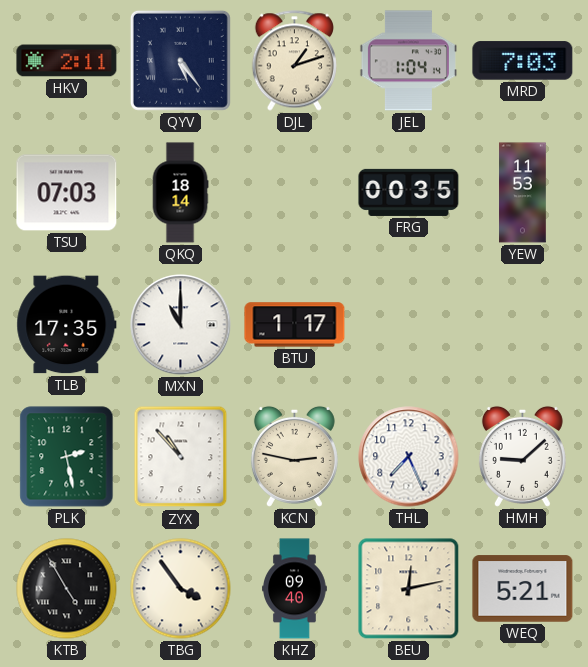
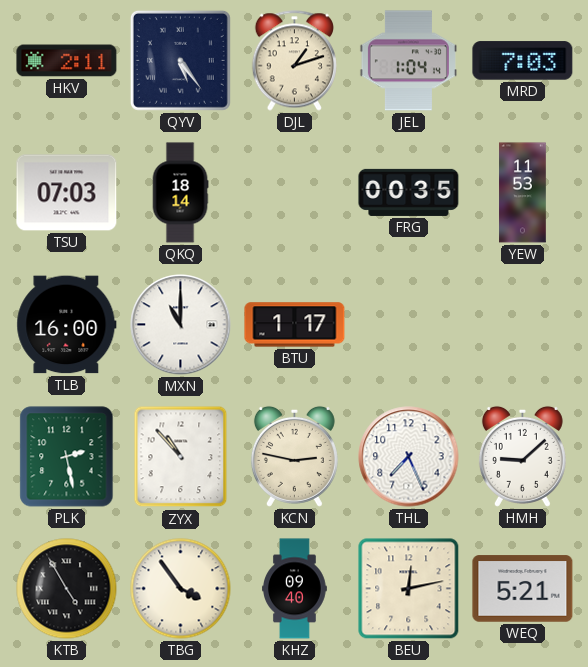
TLB: 17:35 -> 16:00
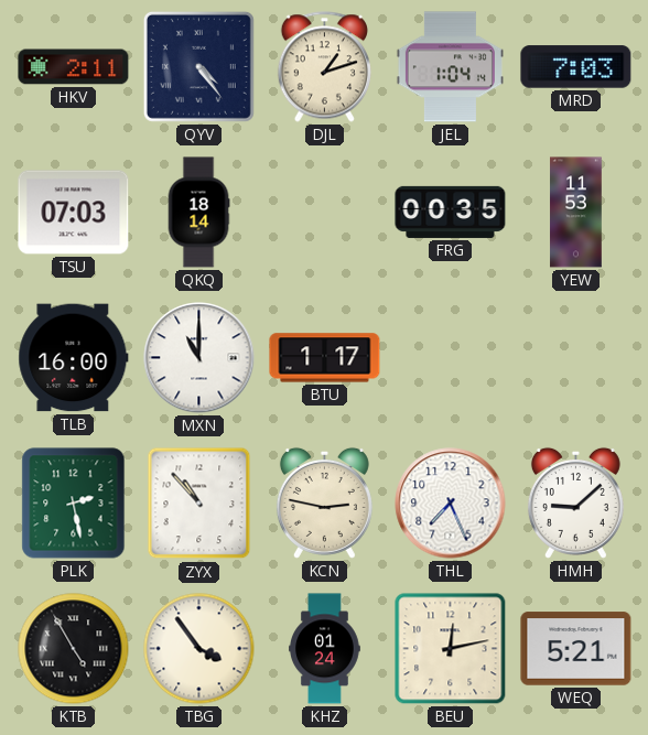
QYV: 5:24 -> 4:24
KHZ: 09:40 -> 01:24
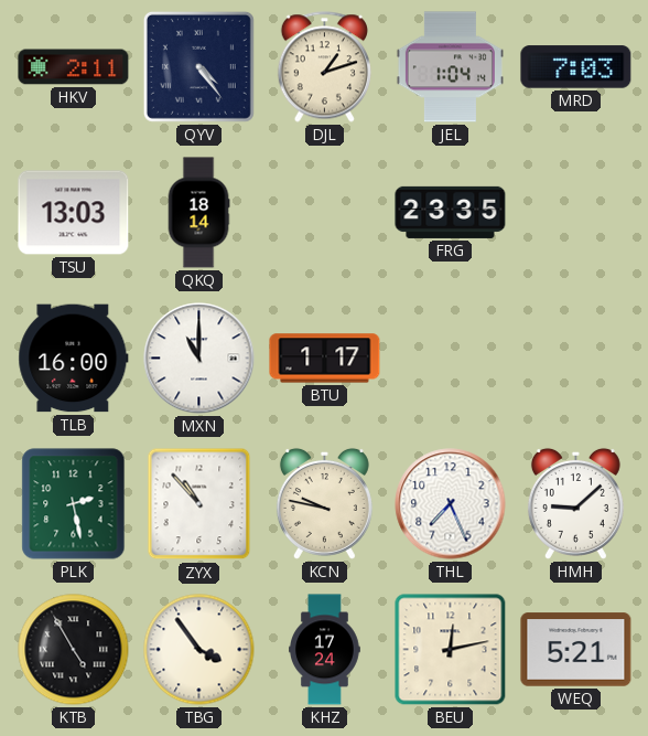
TSU: 07:03 -> 13:03
FRG: 00:35 -> 23:35
YEW: 11:53 -> none
KCN: 2:47 -> 9:47
KHZ: 01:24 -> 17:24
